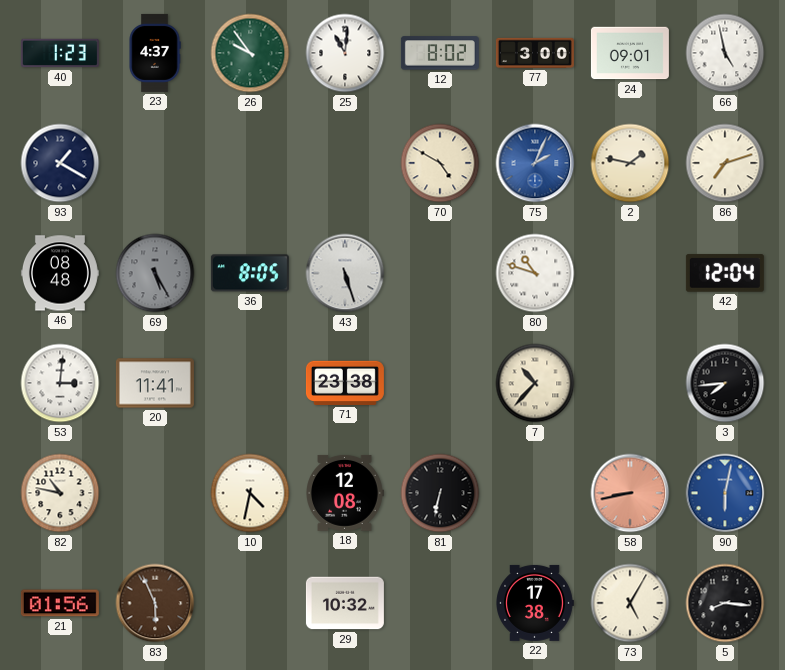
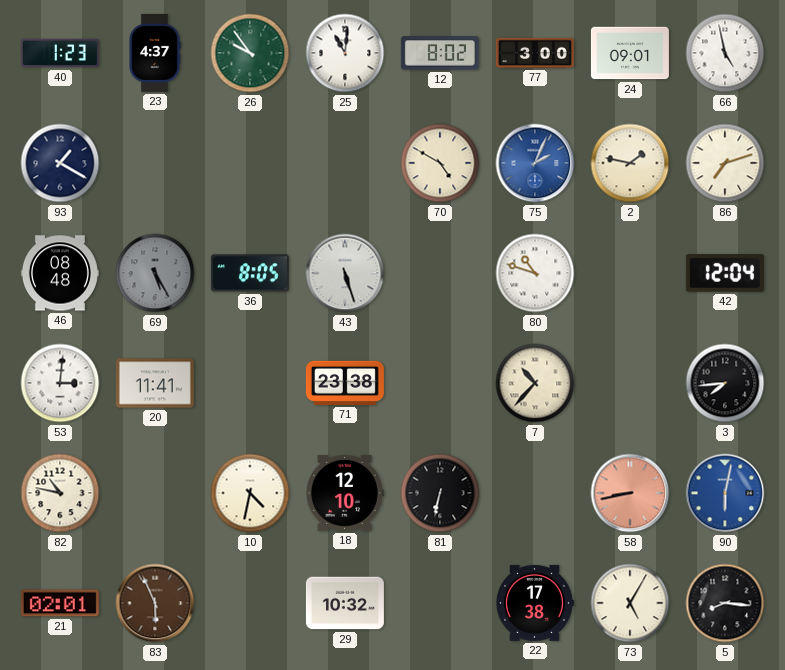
18: 12:08 -> 12:10
21: 01:56 -> 02:01
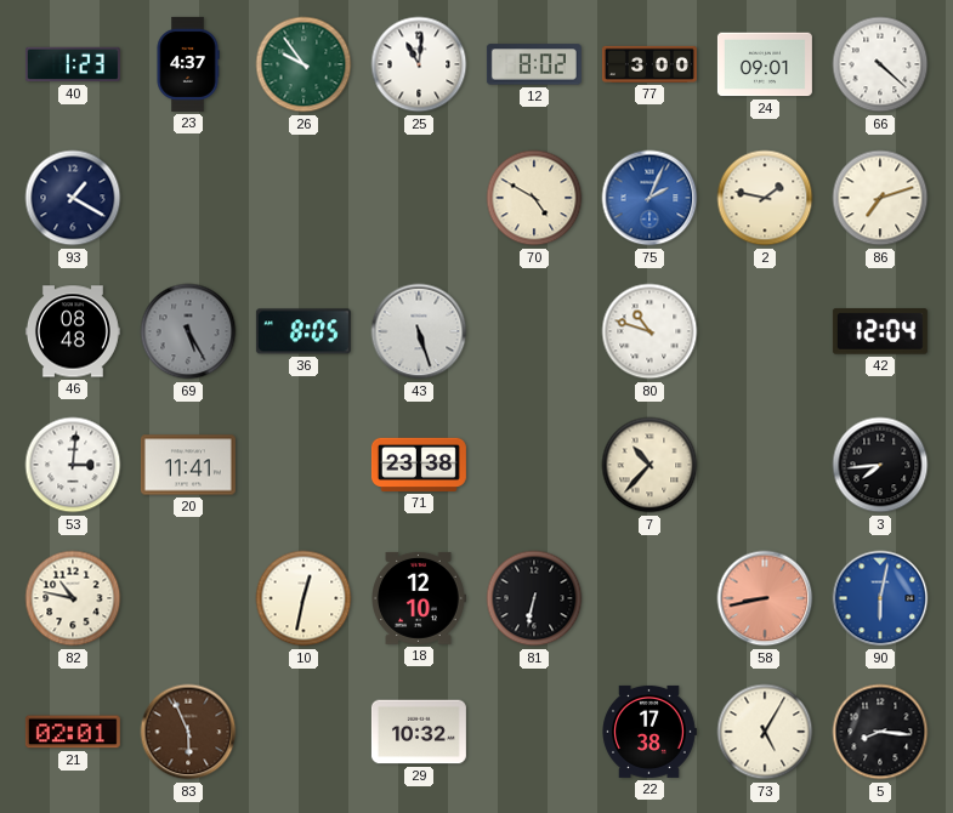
66: 4:58 -> 4:22
10: 4:32 -> 12:32
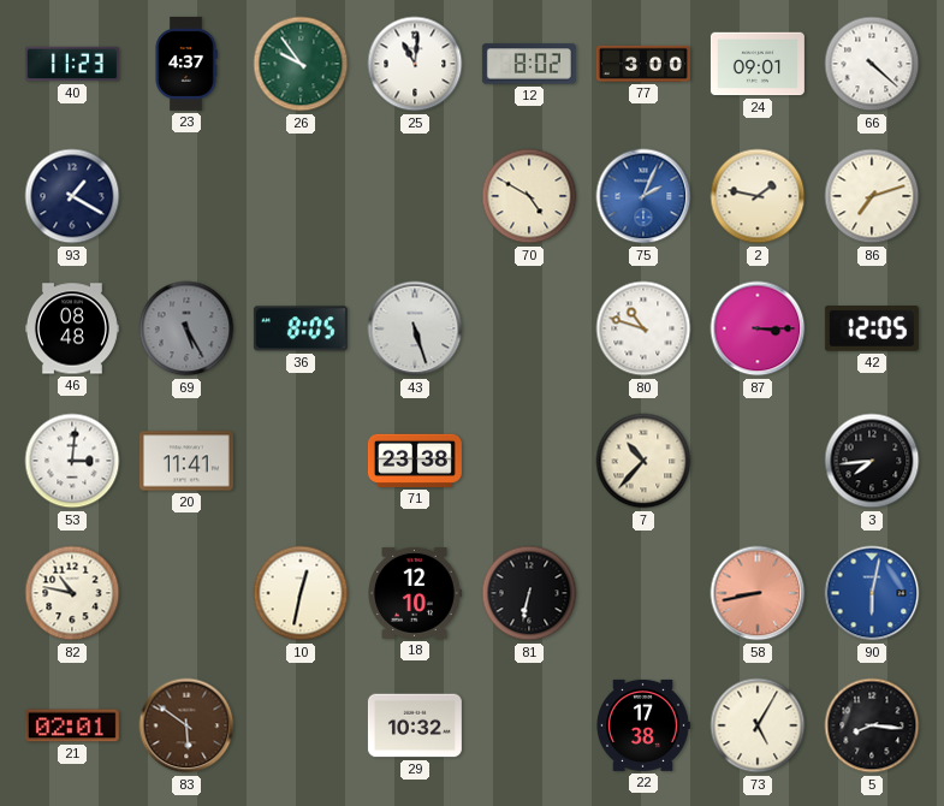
40: 1:23 -> 11:23
87: none -> 3:15
42: 12:04 -> 12:05
83: 5:56 -> 5:51
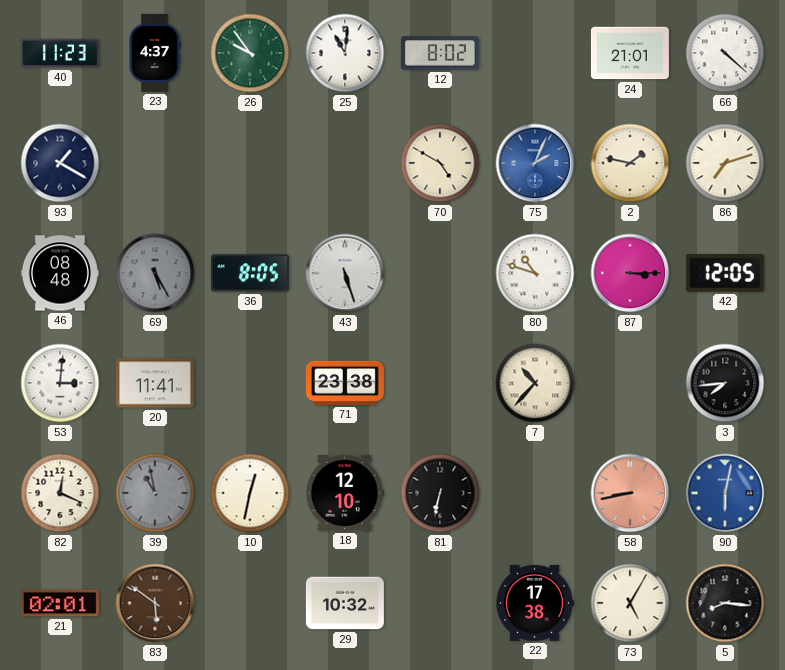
77: 3:00 -> none
24: 09:01 -> 21:01
82: 10:47 -> 12:19
39: none -> 10:58
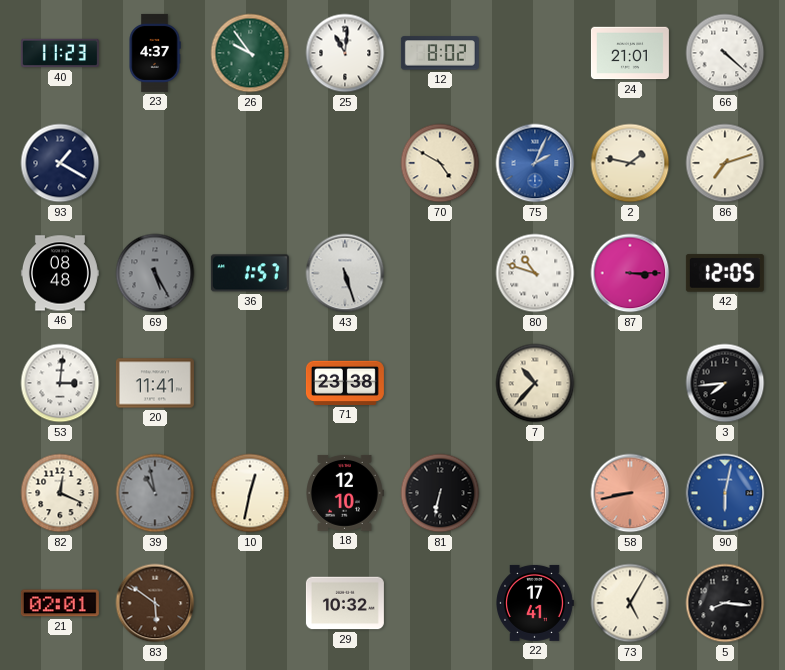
36: 8:05 -> 1:57
22: 17:38 -> 17:41
